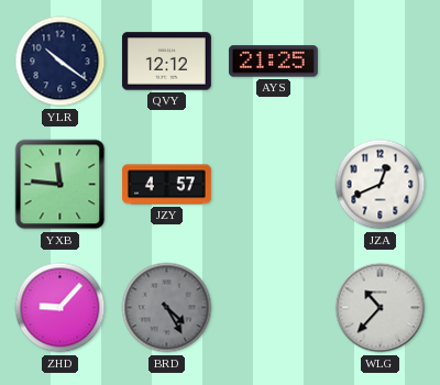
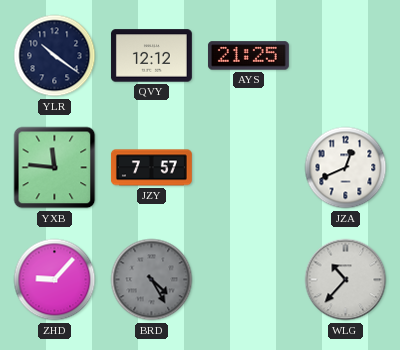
JZY: 4:57 -> 7:57
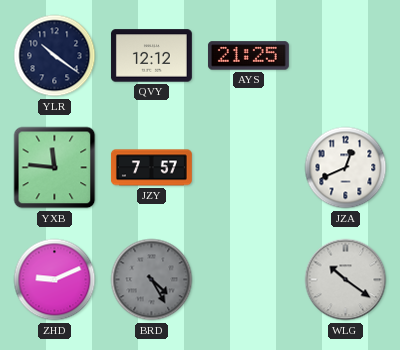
ZHD: 9:07 -> 9:11
WLG: 10:37 -> 10:21
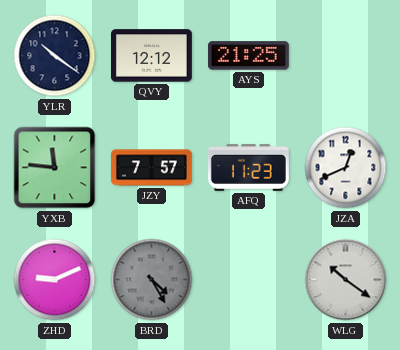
AFQ: none -> 11:23
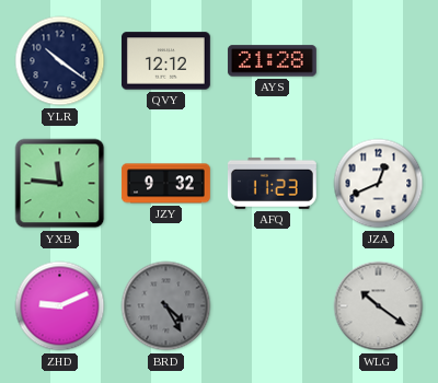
AYS: 21:25 -> 21:28
JZY: 7:57 -> 9:32
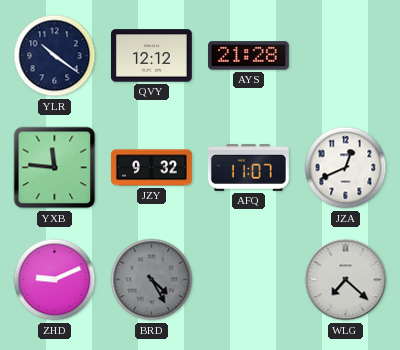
AFQ: 11:23 -> 11:07
WLG: 10:21 -> 7:22
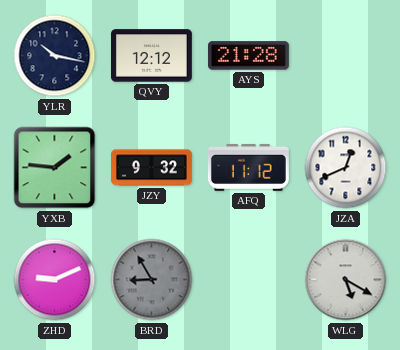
YLR: 10:21 -> 10:17
YXB: 11:46 -> 1:46
AFQ: 11:07 -> 11:12
BRD: 4:25 -> 8:55
WLG: 7:22 -> 5:20
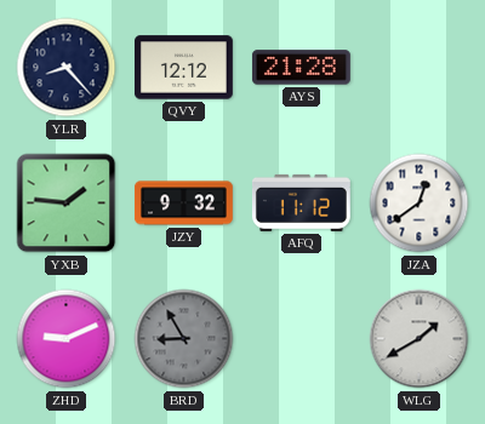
YLR: 10:17 -> 8:23
JZA: 12:41 -> 12:39
WLG: 5:20 -> 1:40
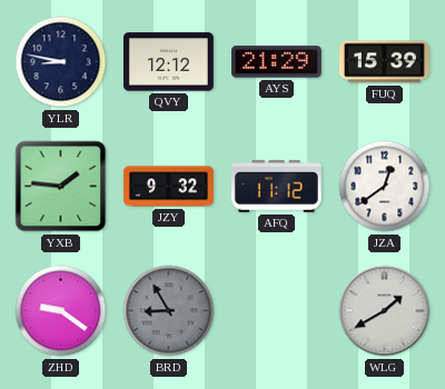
YLR: 8:23 -> 8:47
AYS: 21:28 -> 21:29
FUQ: none -> 15:39
ZHD: 9:11 -> 9:21
